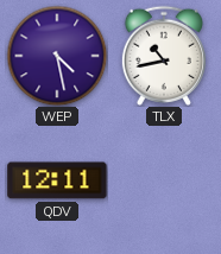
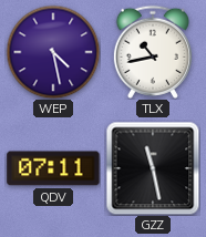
QDV: 12:11 -> 07:11
GZZ: none -> 11:28
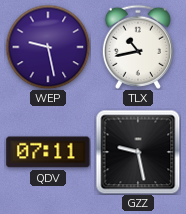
WEP: 4:28 -> 9:28
GZZ: 11:28 -> 9:28
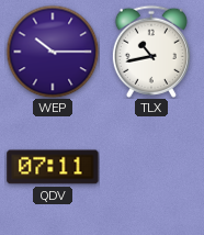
WEP: 9:28 -> 10:15
GZZ: 9:28 -> none
